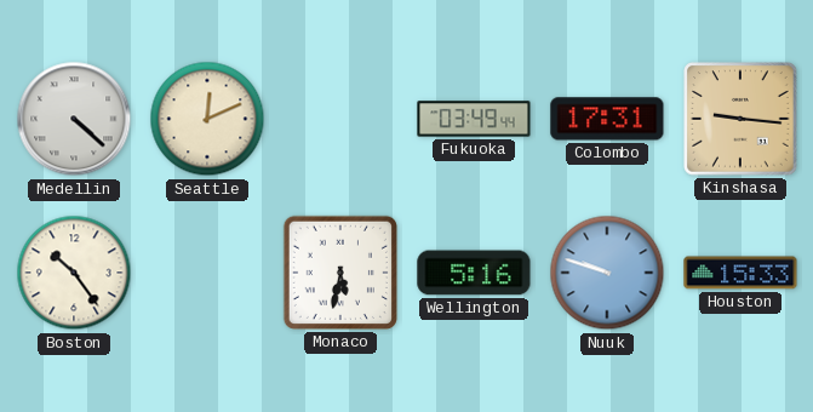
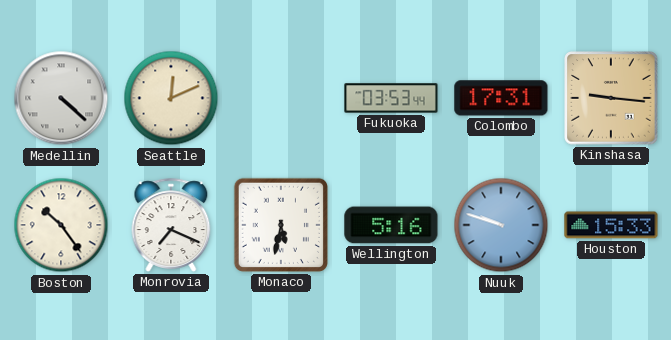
Fukuoka: 03:49 -> 03:53
Monrovia: none -> 7:19
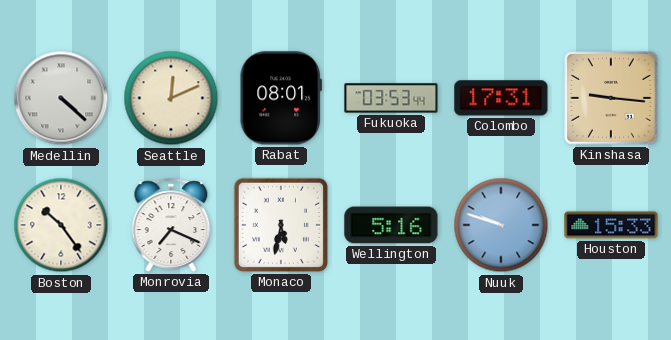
Rabat: none -> 08:01
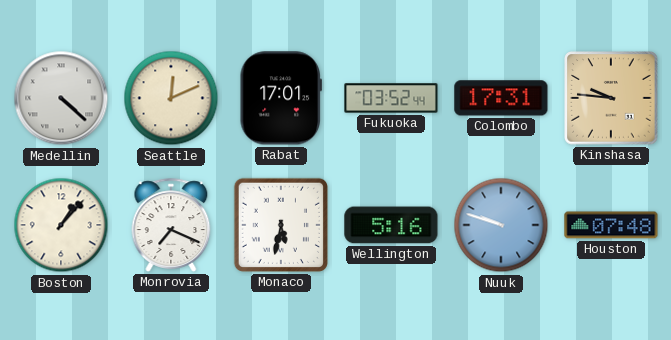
Rabat: 08:01 -> 17:01
Fukuoka: 03:53 -> 03:52
Kinshasa: 9:16 -> 9:46
Boston: 10:24 -> 1:07
Houston: 15:33 -> 07:48
